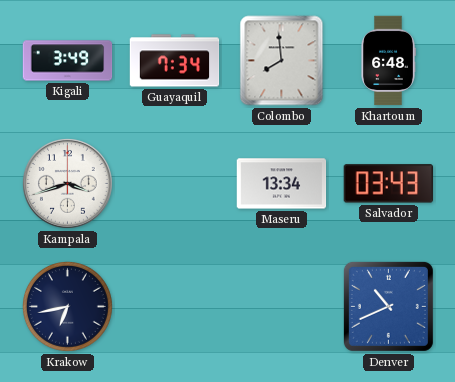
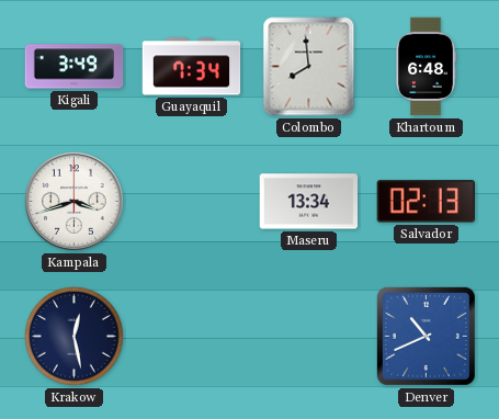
Salvador: 03:43 -> 02:13
Krakow: 6:43 -> 12:28
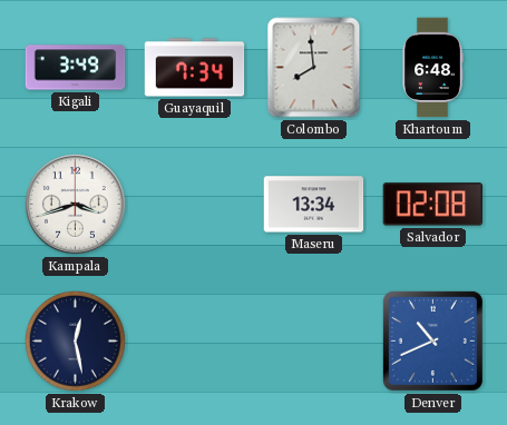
Salvador: 02:13 -> 02:08
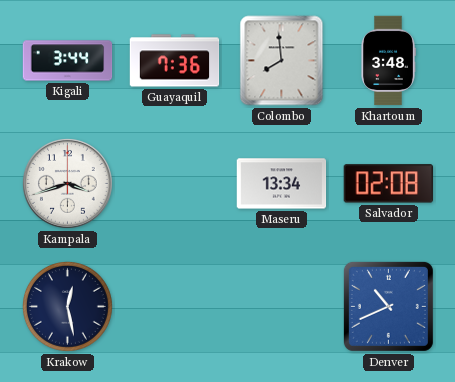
Kigali: 3:49 -> 3:44
Guayaquil: 7:34 -> 7:36
Khartoum: 6:48 -> 3:48
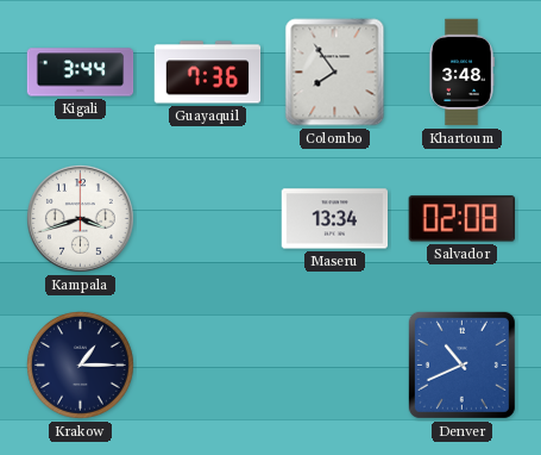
Colombo: 7:59 -> 7:54
Krakow: 12:28 -> 1:15
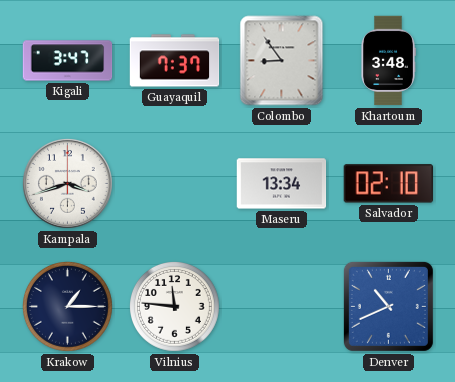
Kigali: 3:44 -> 3:47
Guayaquil: 7:36 -> 7:37
Colombo: 7:54 -> 8:54
Salvador: 02:08 -> 02:10
Vilnius: none -> 11:46
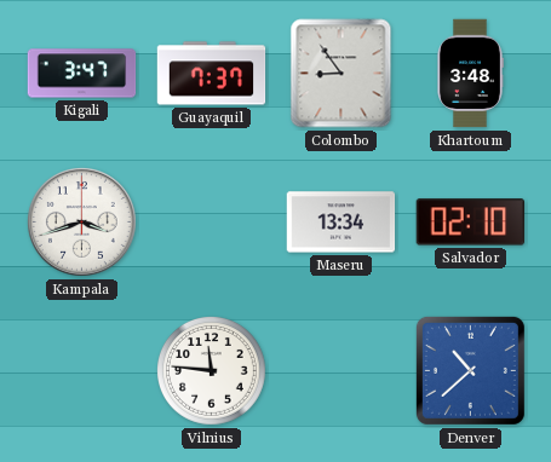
Krakow: 1:15 -> none
Denver: 10:41 -> 10:38
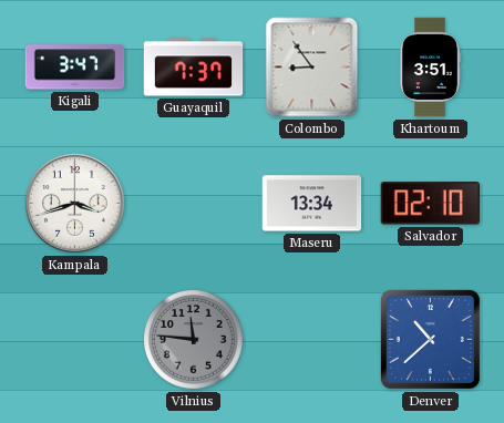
Khartoum: 3:48 -> 3:51
Vilnius dial: white -> grey
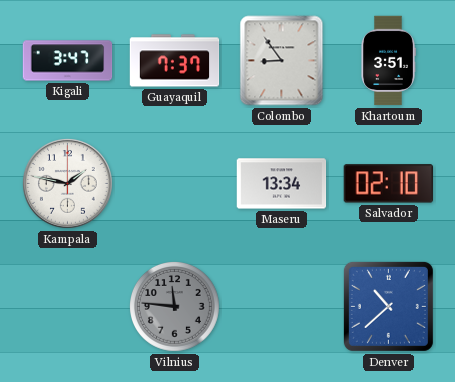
Kampala: 3:42 -> 1:47
